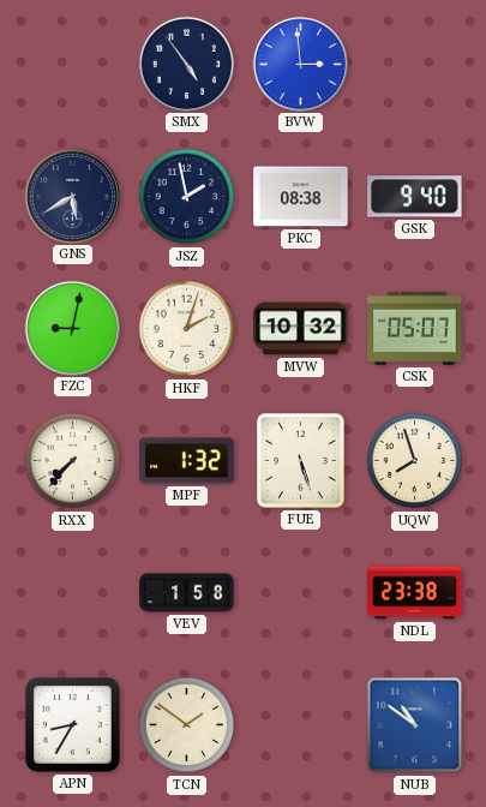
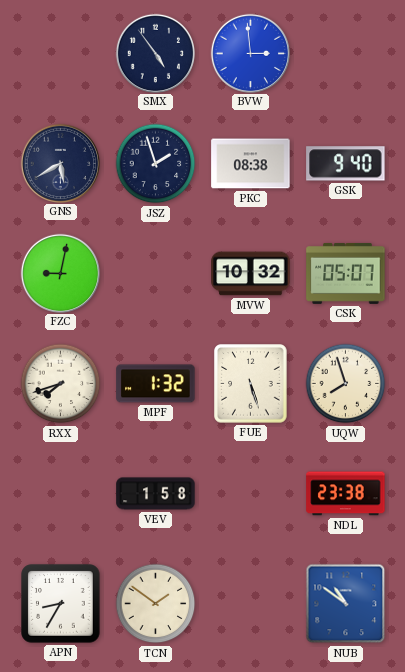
JSZ: 1:58 -> 1:57
HKF: 2:03 -> none
RXX: 7:37 -> 7:42
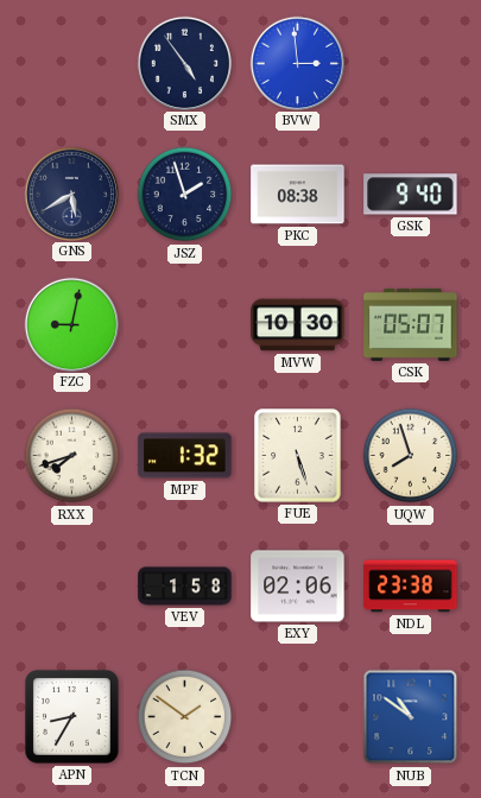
MVW: 10:32 -> 10:30
EXY: none -> 02:06
